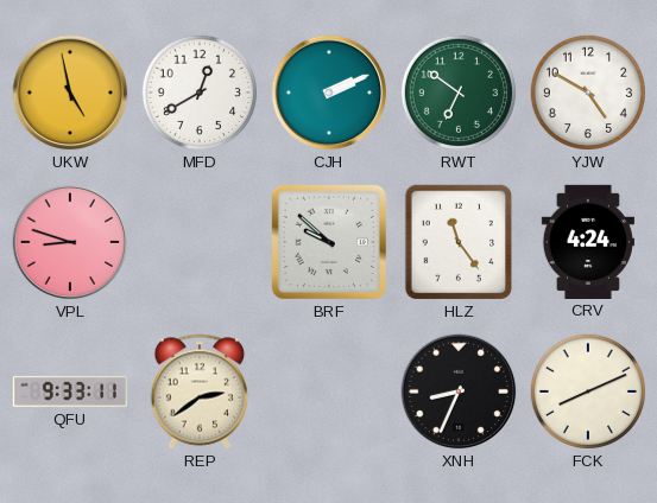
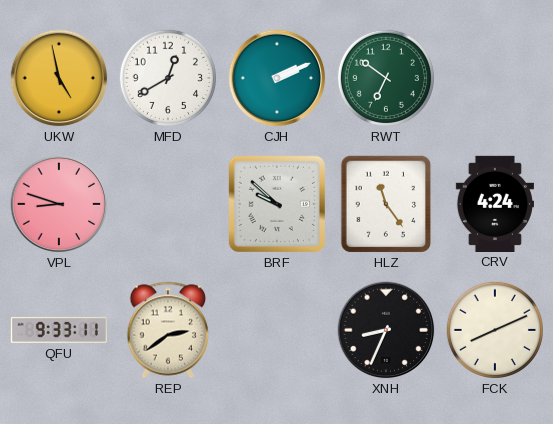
YJW: 4:50 -> none
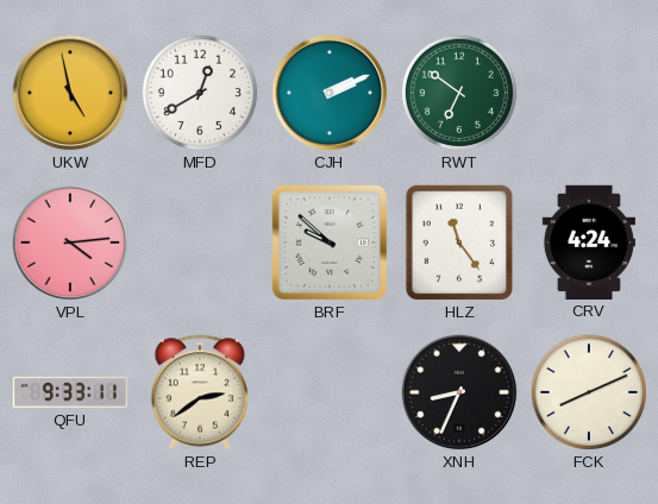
VPL: 8:48 -> 4:14
